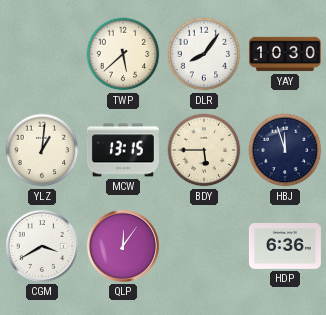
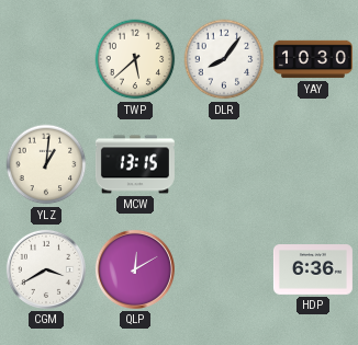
BDY: 5:45 -> none
HBJ: 11:57 -> none
QLP: 12:06 -> 12:10
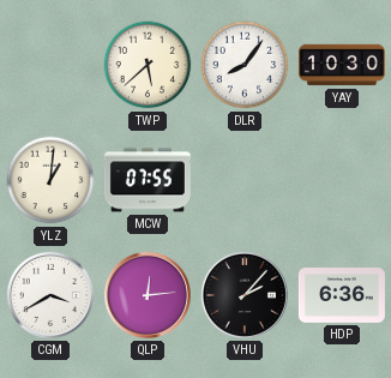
MCW: 13:15 -> 07:55
QLP: 12:10 -> 12:14
VHU: none -> 2:07
